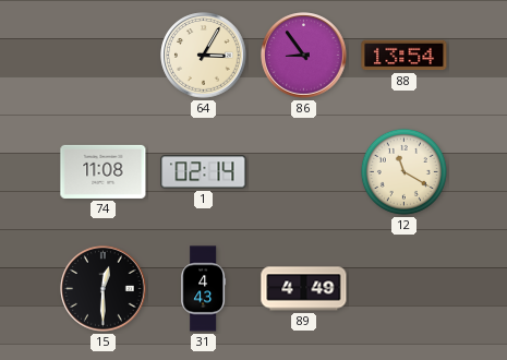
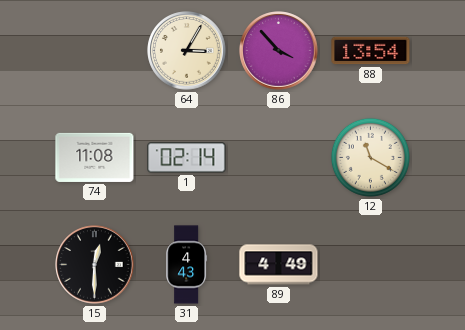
86: 8:54 -> 3:53
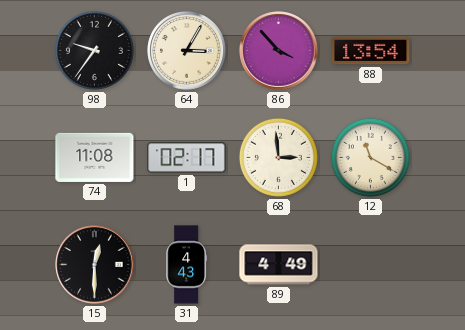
98: none -> 9:36
1: 02:14 -> 02:17
68: none -> 2:59
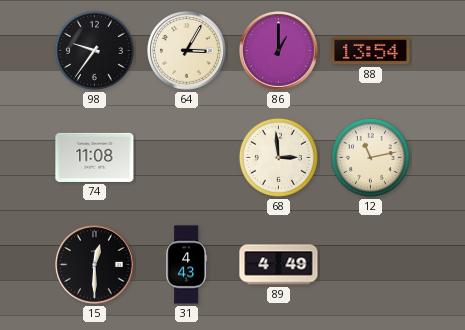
86: 3:53 -> 1:00
1: 02:17 -> none
12: 11:20 -> 11:13
